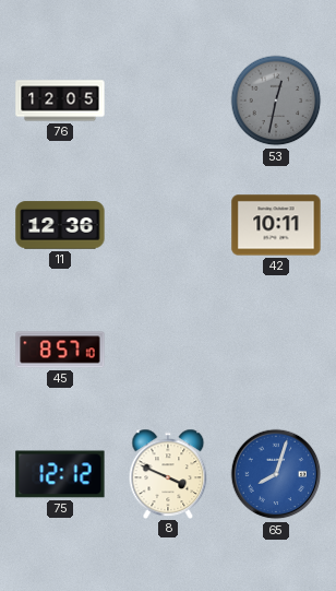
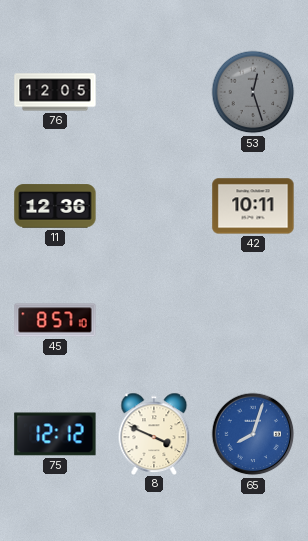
53: 12:32 -> 12:27
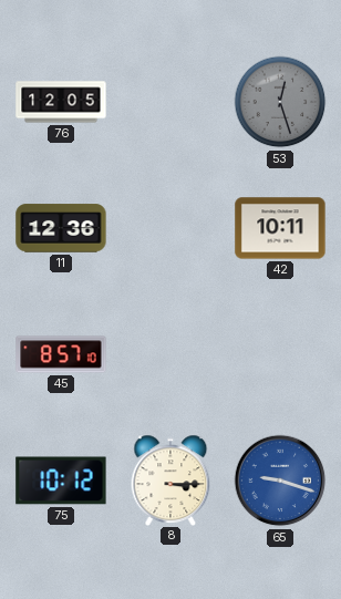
75: 12:12 -> 10:12
8: 3:49 -> 3:15
65: 8:03 -> 9:18
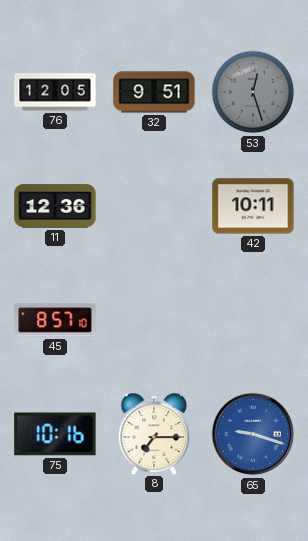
32: none -> 9:51
75: 10:12 -> 10:16
8: 3:15 -> 7:15
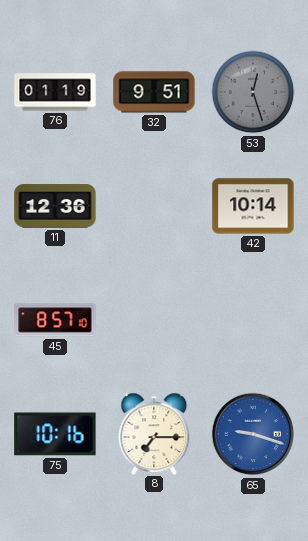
76: 12:05 -> 01:19
42: 10:11 -> 10:14
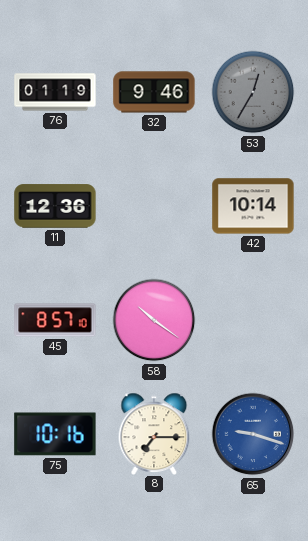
32: 9:51 -> 9:46
53: 12:27 -> 12:35
58: none -> 10:21
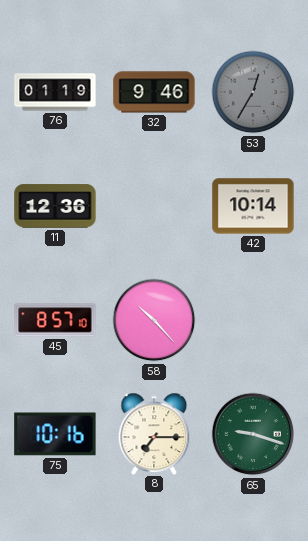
58: 10:21 -> 10:23
65 dial: blue -> green
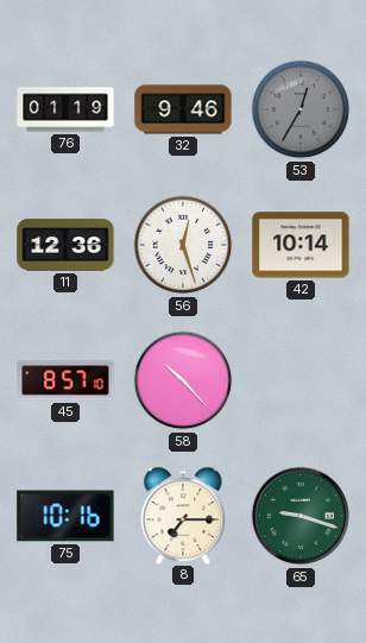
56: none -> 12:27
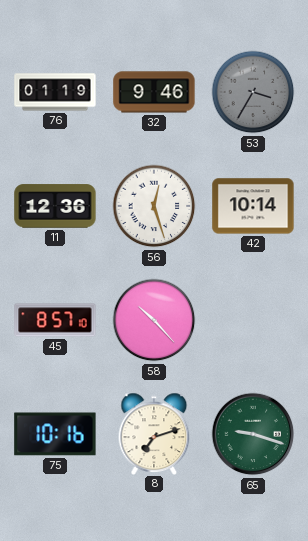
53: 12:35 -> 3:35
8: 7:15 -> 7:12
